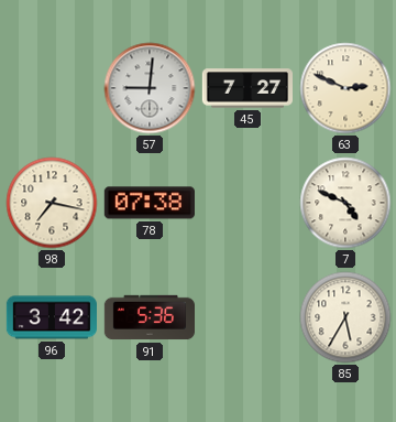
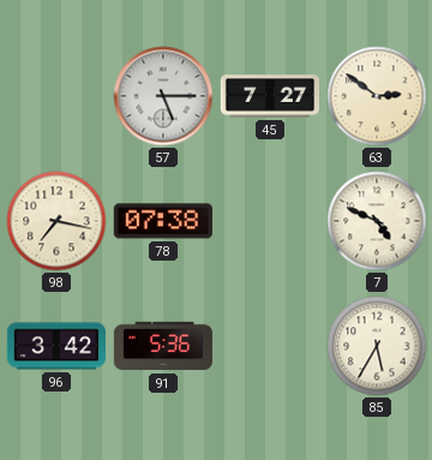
57: 9:01 -> 5:15
63: 2:49 -> 2:51
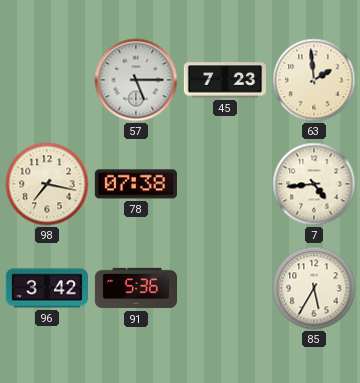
45: 7:27 -> 7:23
63: 2:51 -> 1:59
7: 4:49 -> 4:44
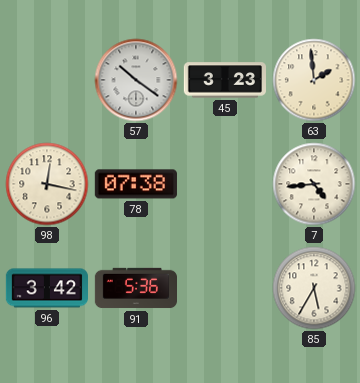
57: 5:15 -> 10:21
45: 7:23 -> 3:23
98: 7:17 -> 12:17
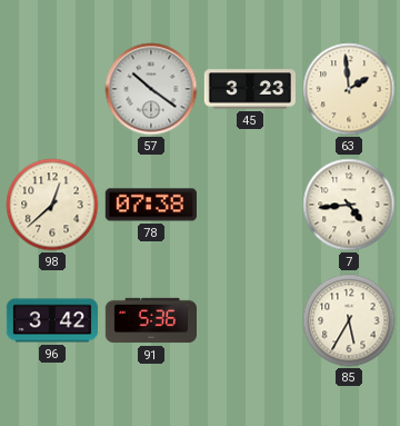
98: 12:17 -> 12:38
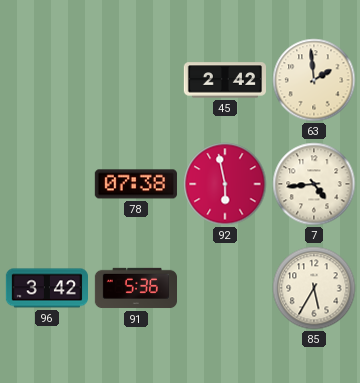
57: 10:21 -> none
45: 3:23 -> 2:42
98: 12:38 -> none
92: none -> 5:58
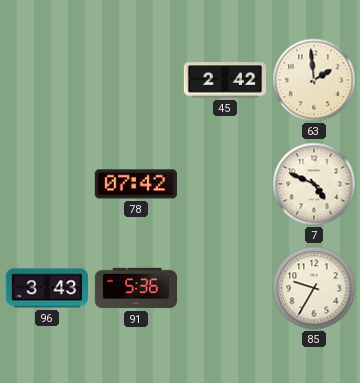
78: 07:38 -> 07:42
92: 5:58 -> none
7: 4:44 -> 4:49
96: 3:42 -> 3:43
85: 5:35 -> 9:35
